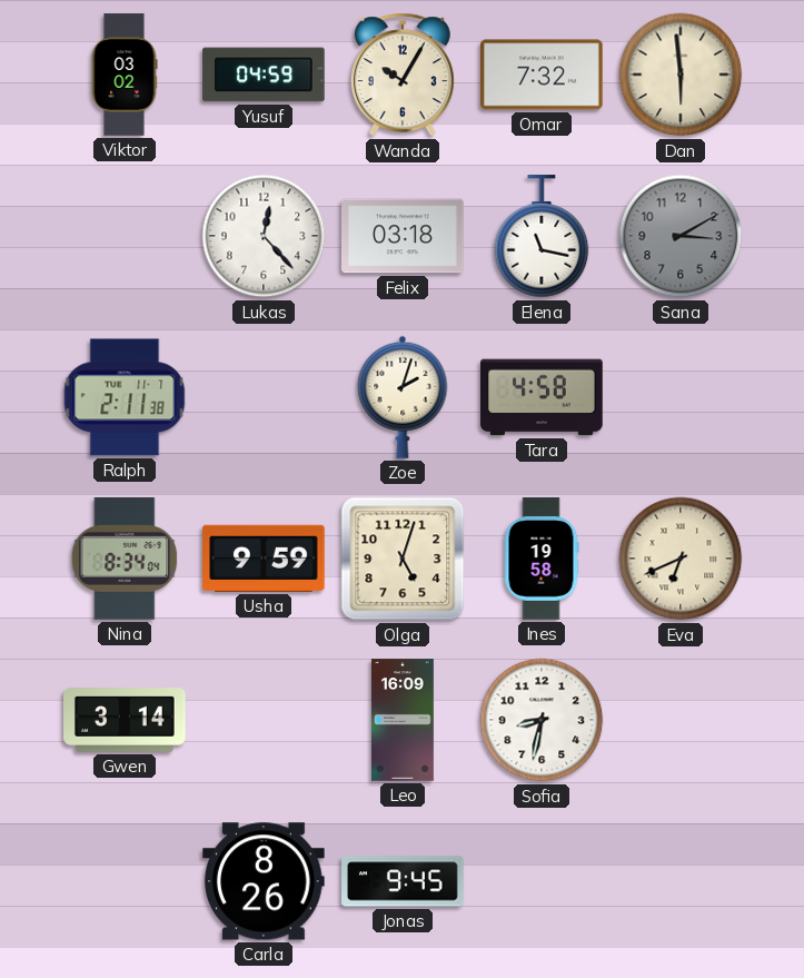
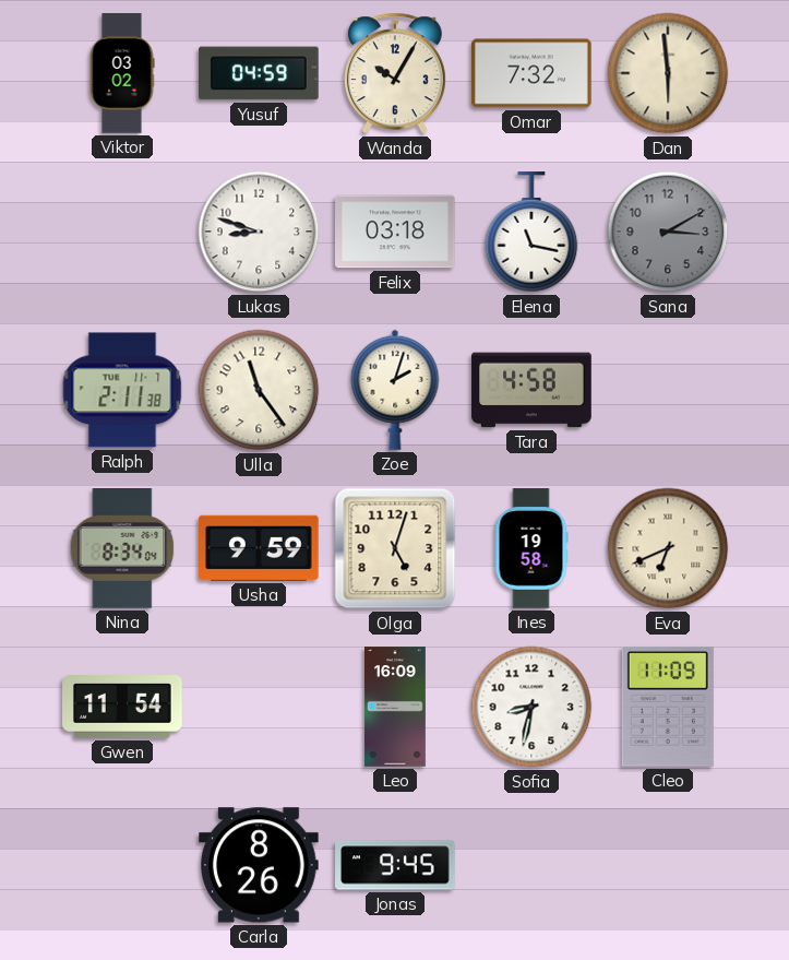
Lukas: 12:23 -> 8:48
Ulla: none -> 11:24
Gwen: 3:14 -> 11:54
Cleo: none -> 11:09
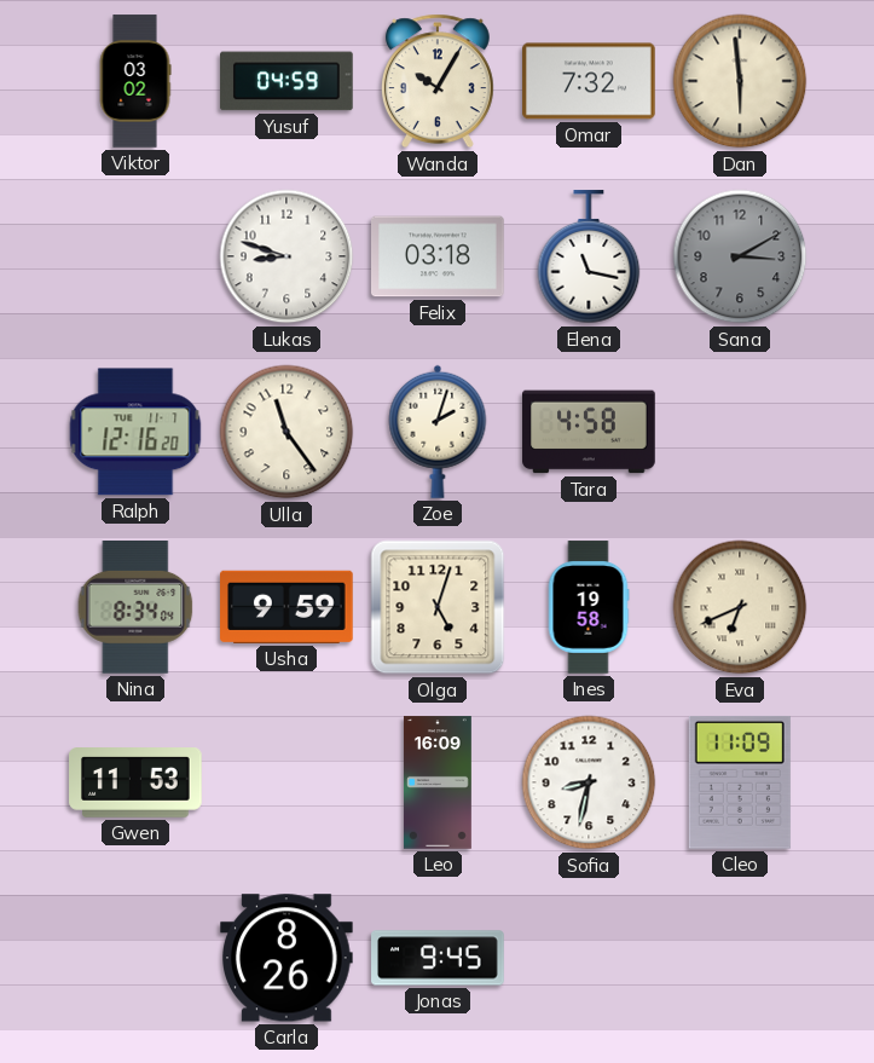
Ralph: 2:11 -> 12:16
Gwen: 11:54 -> 11:53
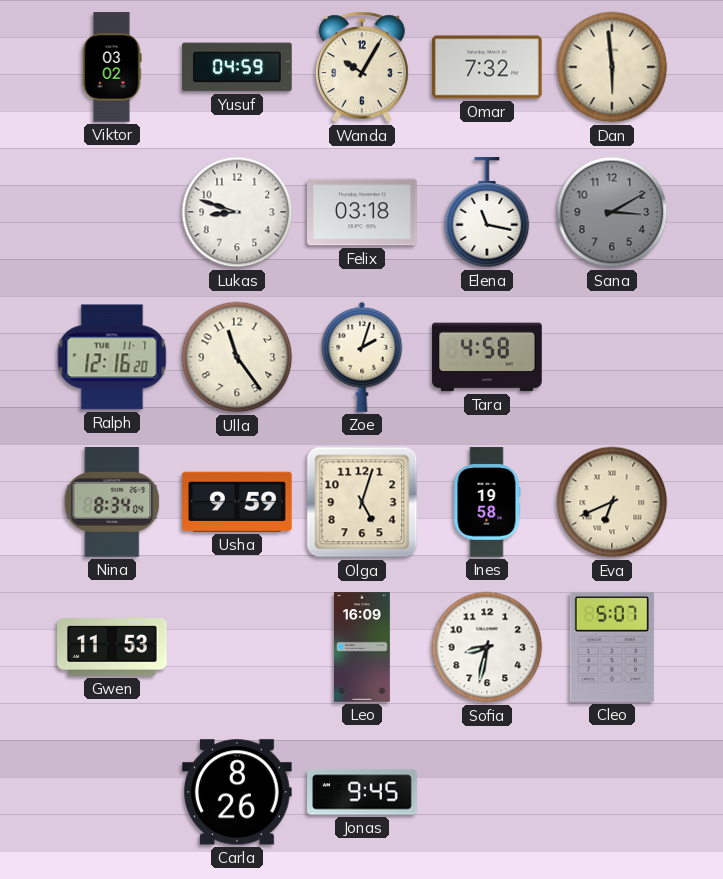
Cleo: 11:09 -> 5:07
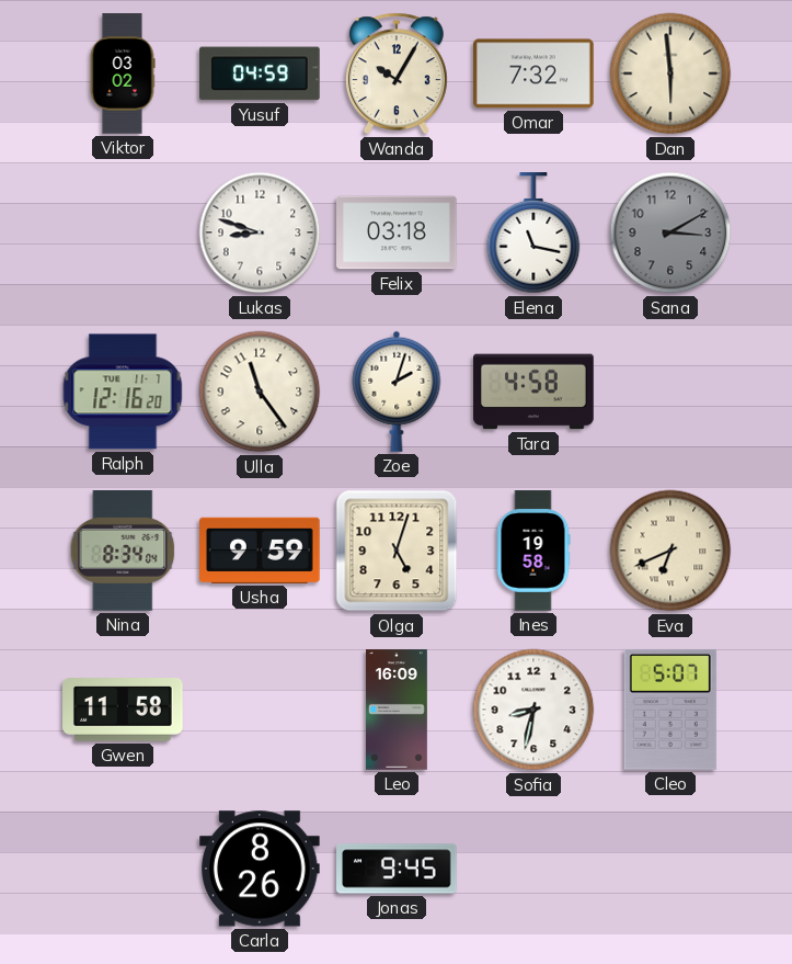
Gwen: 11:53 -> 11:58
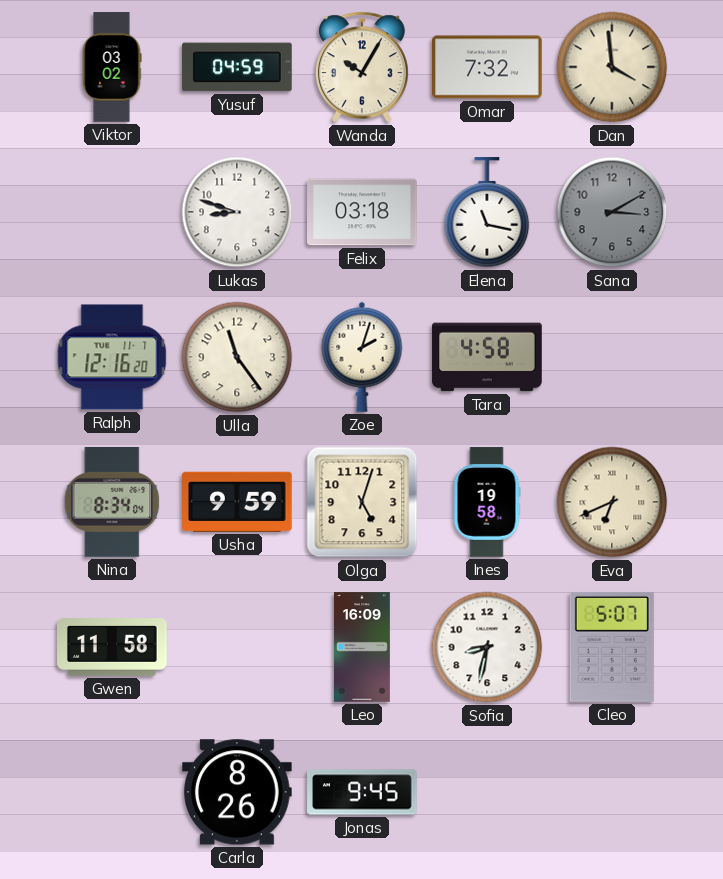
Dan: 5:59 -> 3:59
